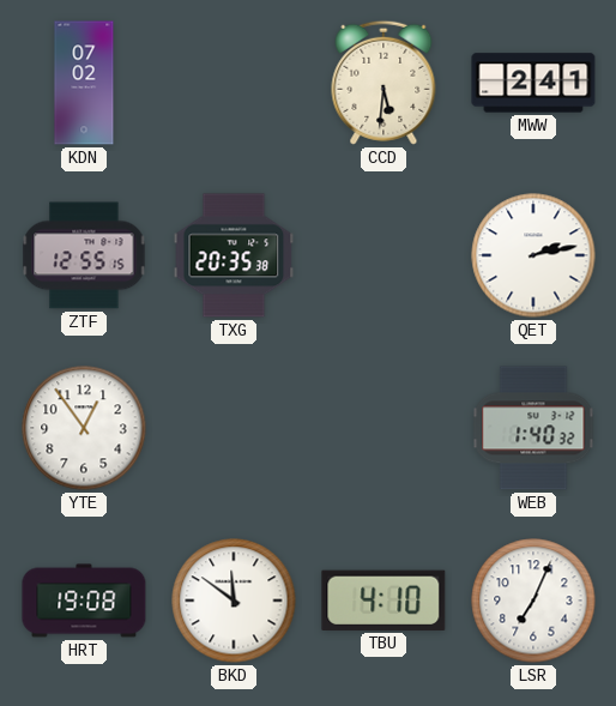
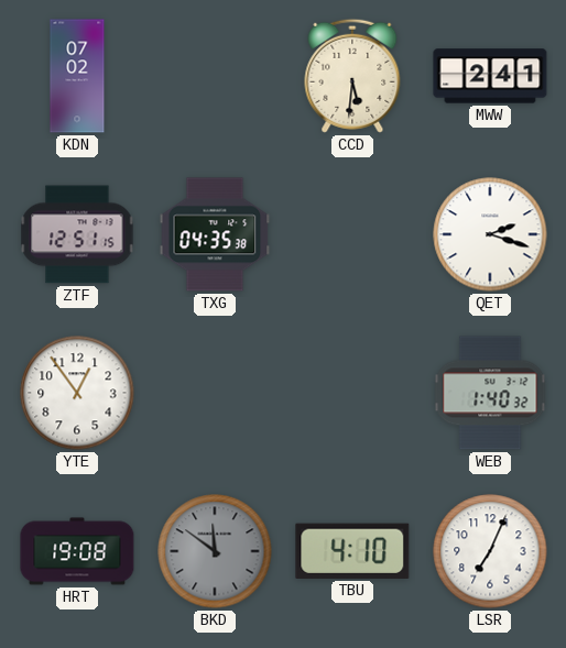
ZTF: 12:55 -> 12:51
TXG: 20:35 -> 04:35
QET: 2:13 -> 2:18
BKD dial: white -> grey
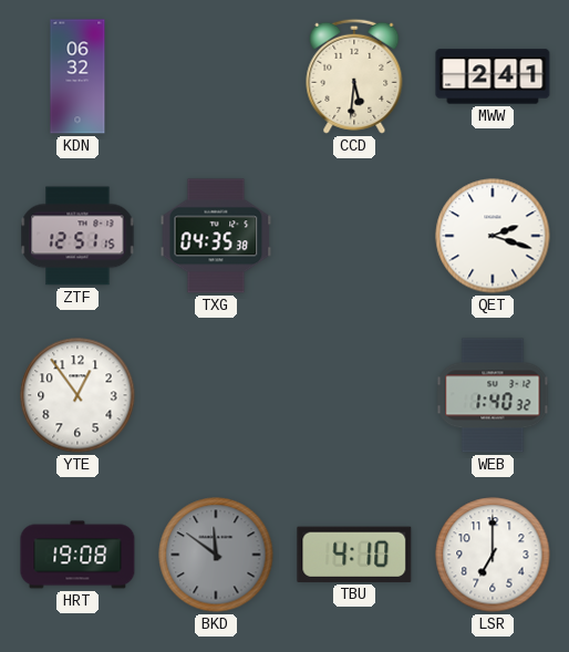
KDN: 07:02 -> 06:32
LSR: 7:04 -> 7:00
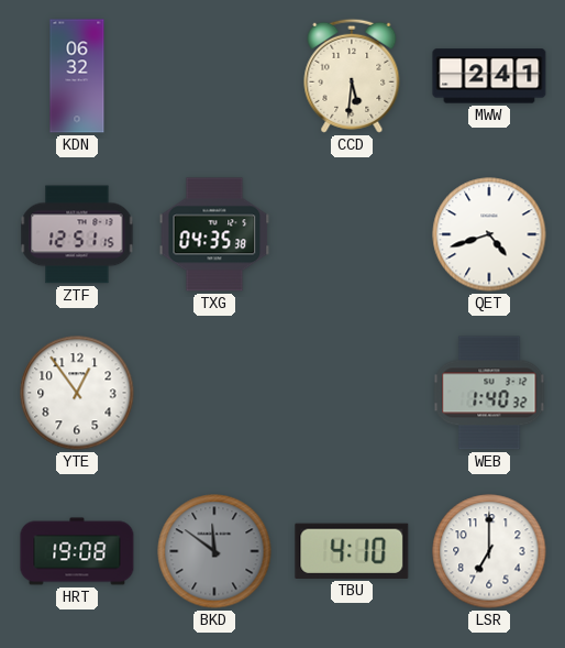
QET: 2:18 -> 4:42
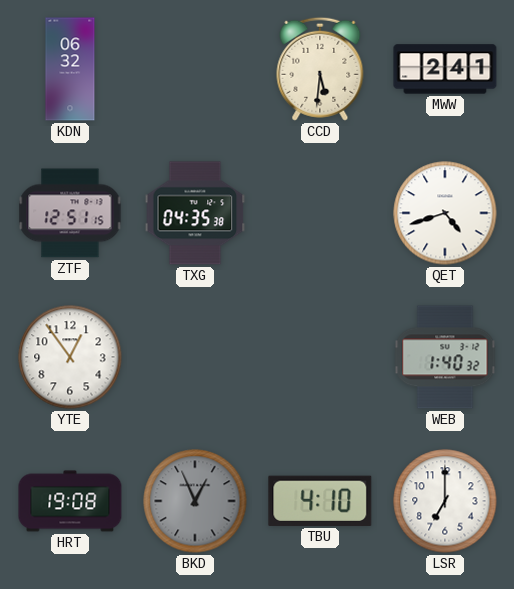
BKD: 11:51 -> 12:56
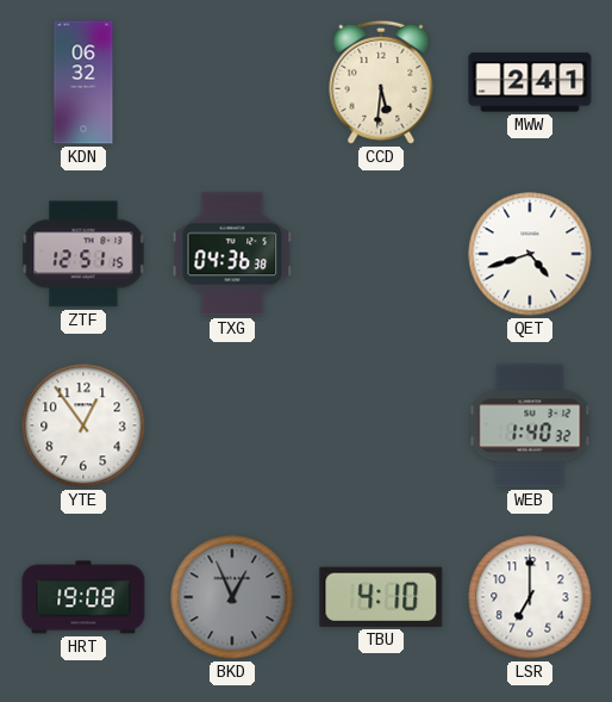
TXG: 04:35 -> 04:36
